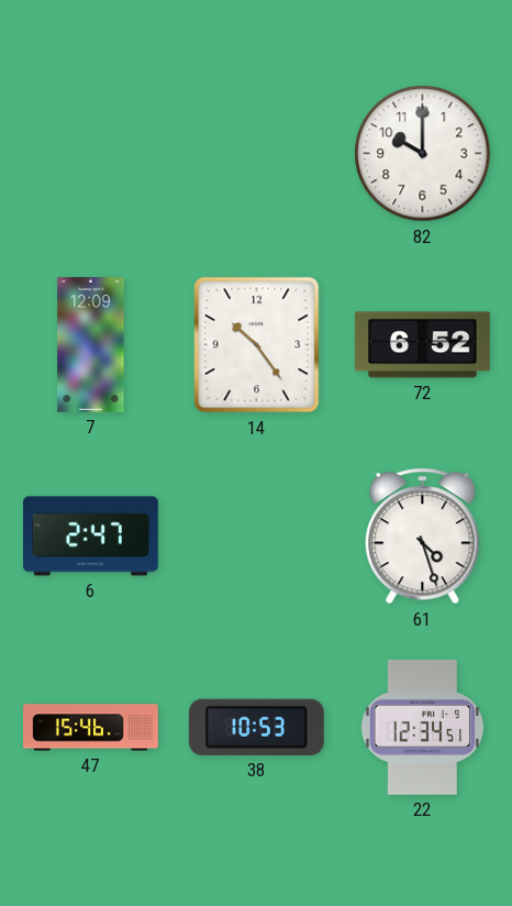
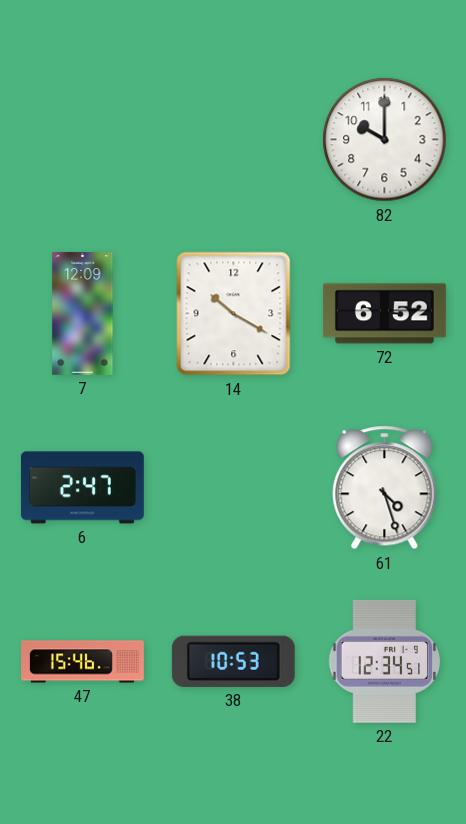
14: 10:24 -> 10:20
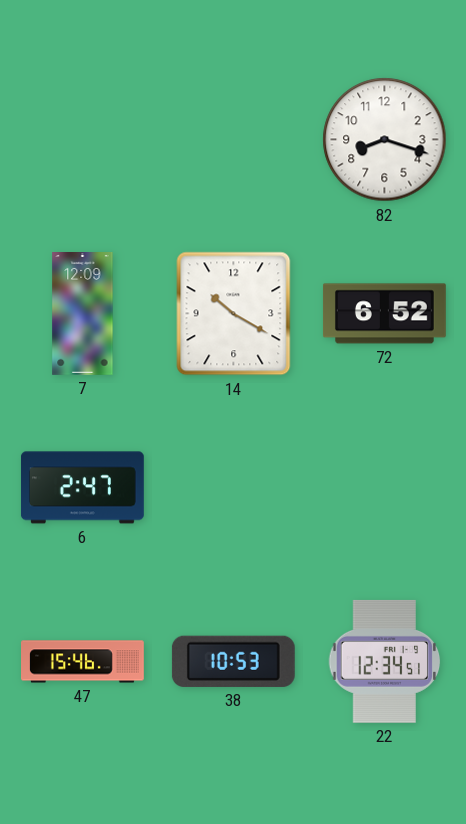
82: 10:00 -> 8:18
61: 4:27 -> none
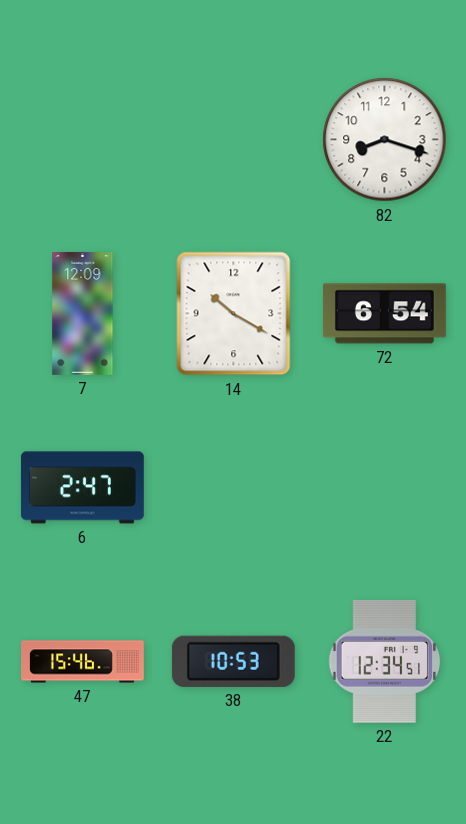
72: 6:52 -> 6:54
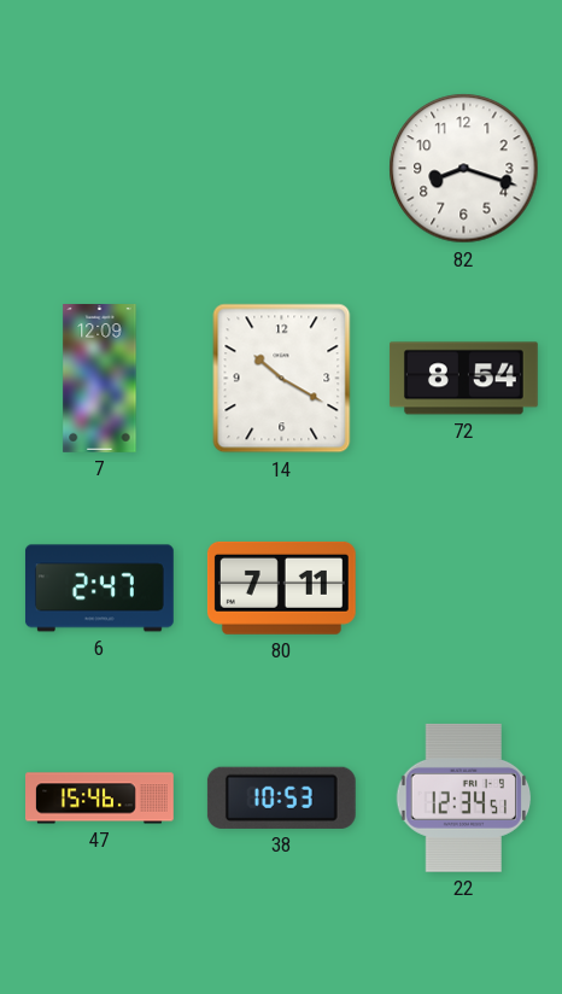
72: 6:54 -> 8:54
80: none -> 7:11
